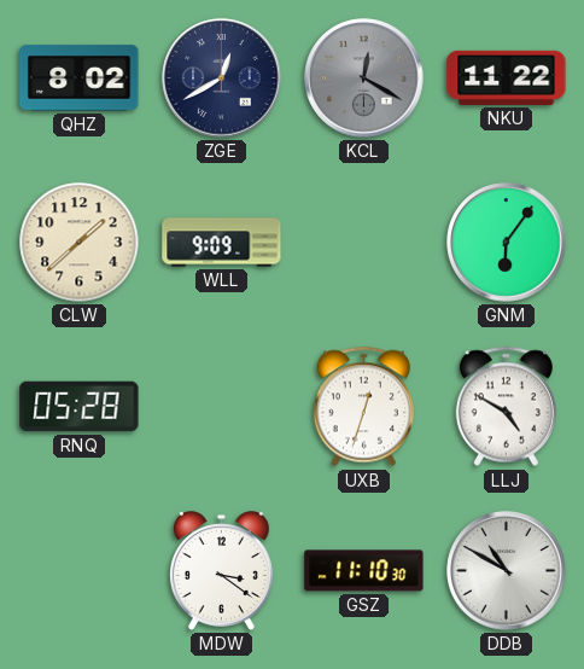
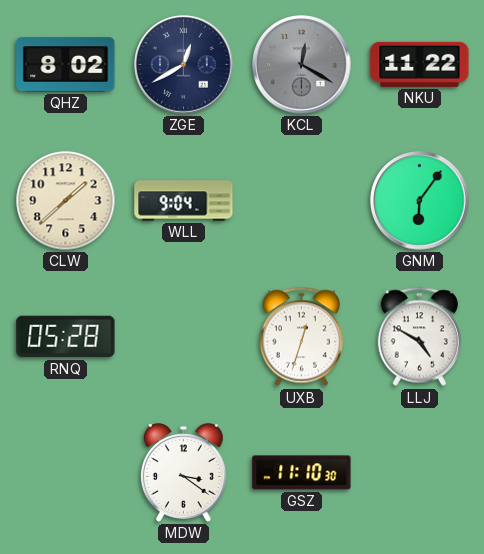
WLL: 9:09 -> 9:04
DDB: 10:50 -> none
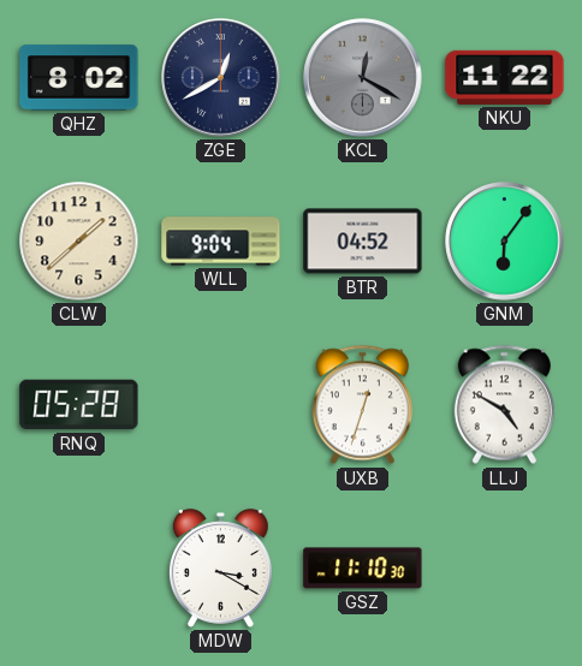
BTR: none -> 04:52
MDW: 3:21 -> 3:20
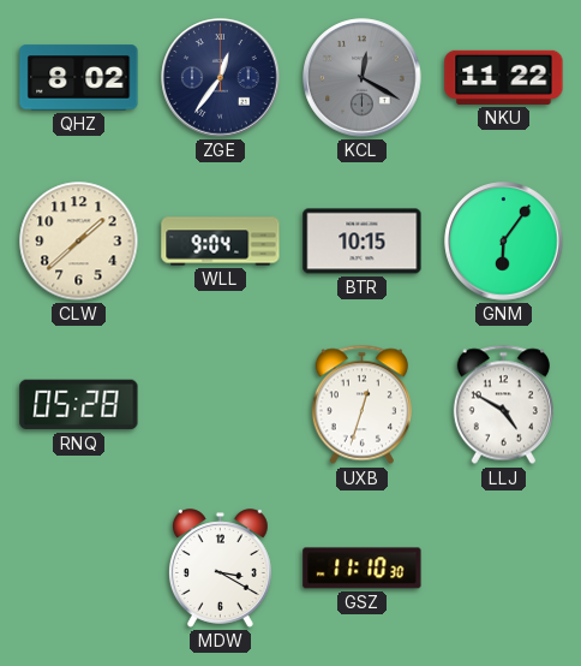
ZGE: 12:40 -> 12:36
BTR: 04:52 -> 10:15
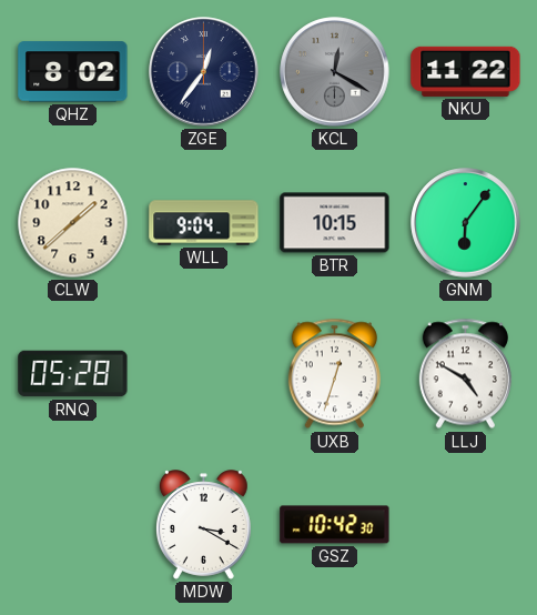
GSZ: 11:10 -> 10:42
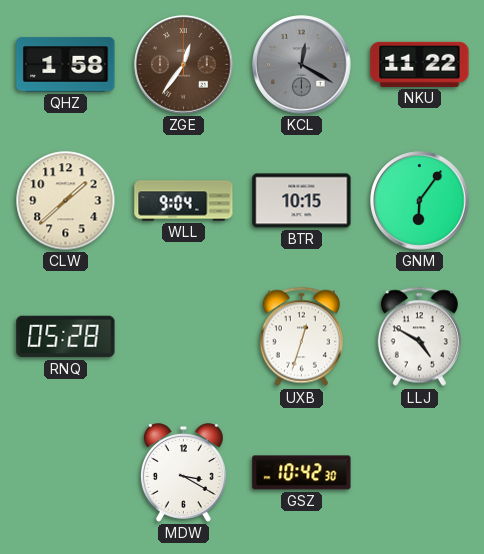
QHZ: 8:02 -> 1:58
ZGE dial: navy -> brown
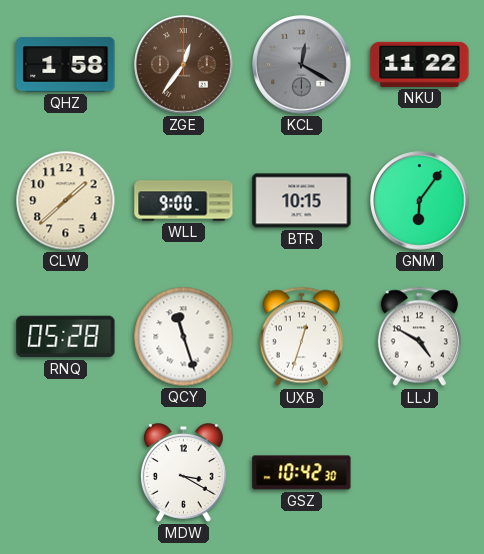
WLL: 9:04 -> 9:00
QCY: none -> 11:27
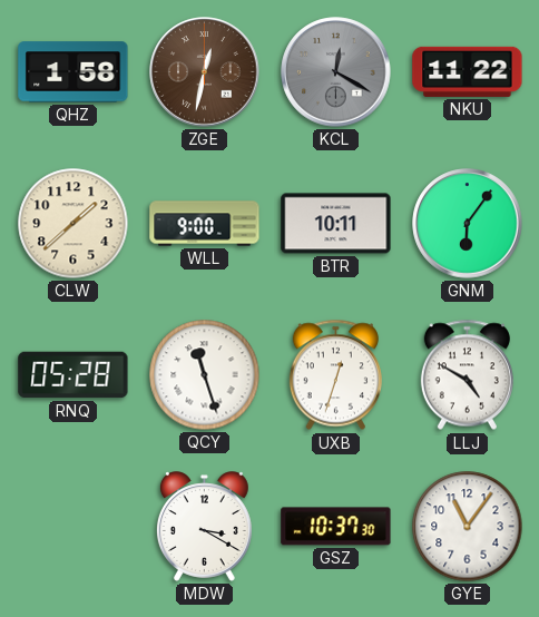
ZGE: 12:36 -> 12:32
BTR: 10:15 -> 10:11
GSZ: 10:42 -> 10:37
GYE: none -> 11:06
